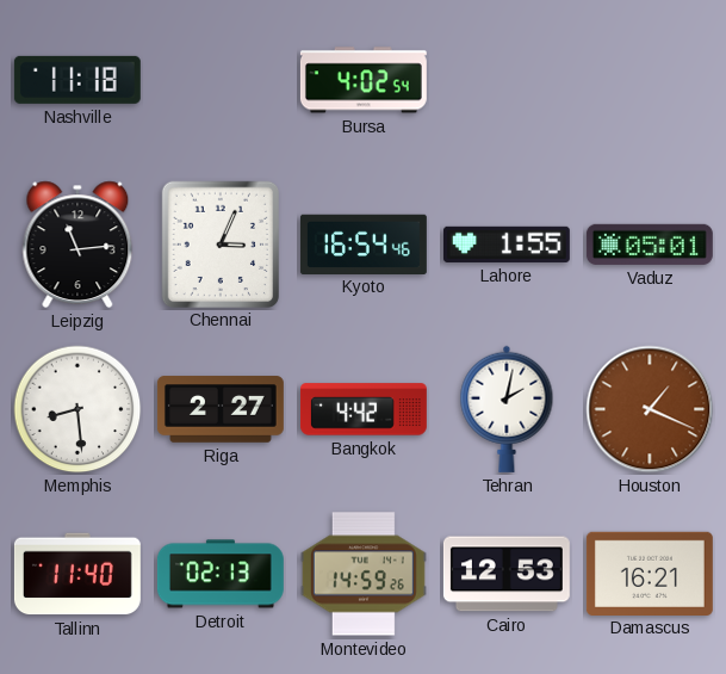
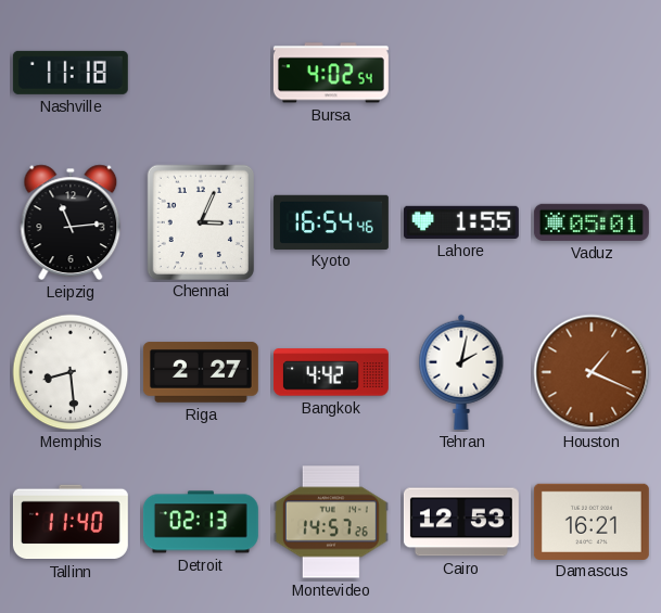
Montevideo: 14:59 -> 14:57
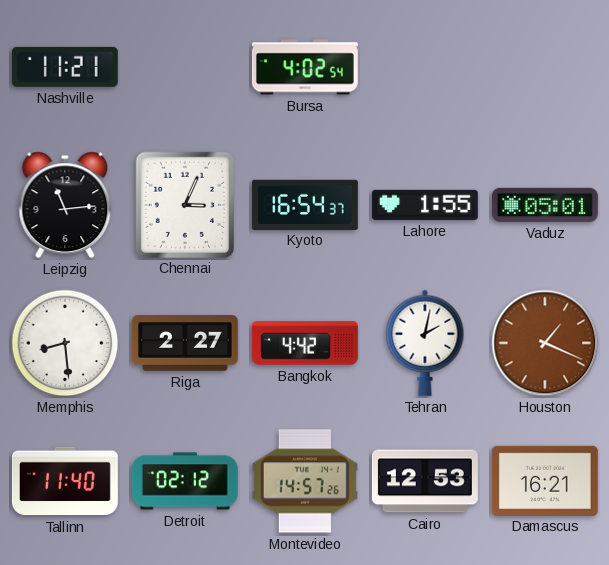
Nashville: 11:18 -> 11:21
Kyoto: 16:54:46 -> 16:54:37
Detroit: 02:13 -> 02:12
